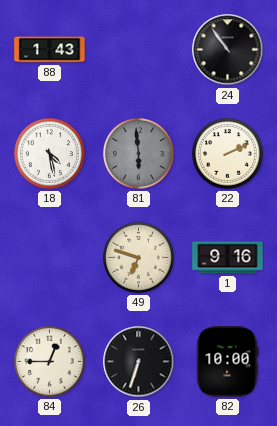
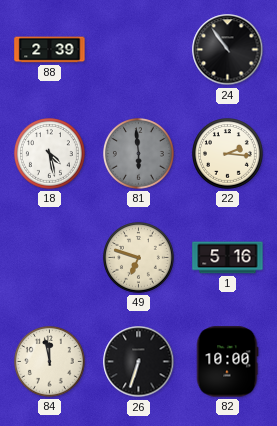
88: 1:43 -> 2:39
22: 2:11 -> 2:16
1: 9:16 -> 5:16
84: 12:45 -> 11:58
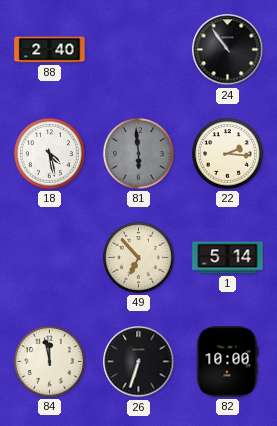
88: 2:39 -> 2:40
49: 6:48 -> 6:53
1: 5:16 -> 5:14
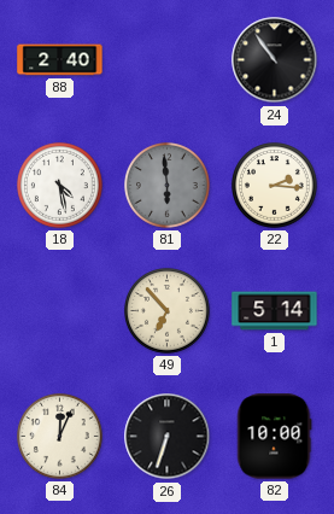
84: 11:58 -> 12:04
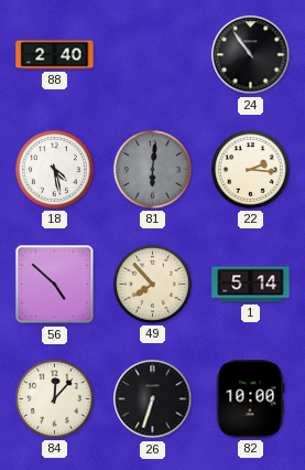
81: 5:59 -> 6:01
56: none -> 4:52
49: 6:53 -> 7:53
84: 12:04 -> 12:07
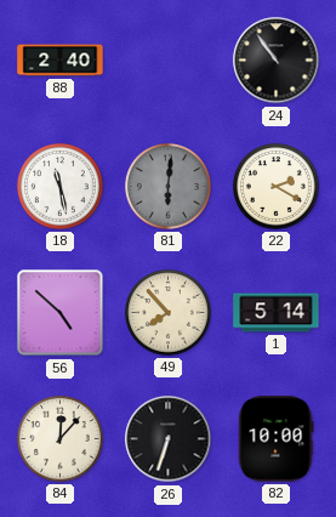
18: 4:28 -> 11:28
22: 2:16 -> 2:20
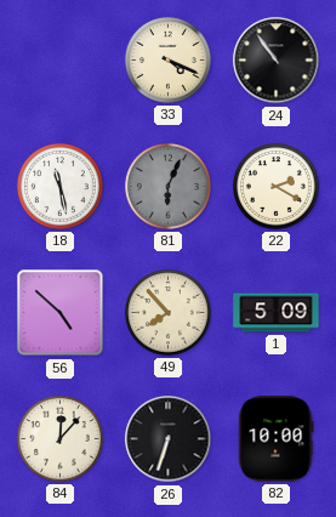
88: 2:40 -> none
33: none -> 4:19
81: 6:01 -> 6:04
1: 5:14 -> 5:09
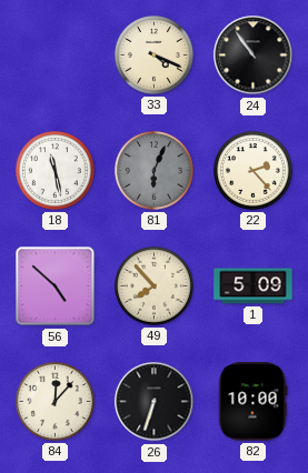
22: 2:20 -> 2:23
